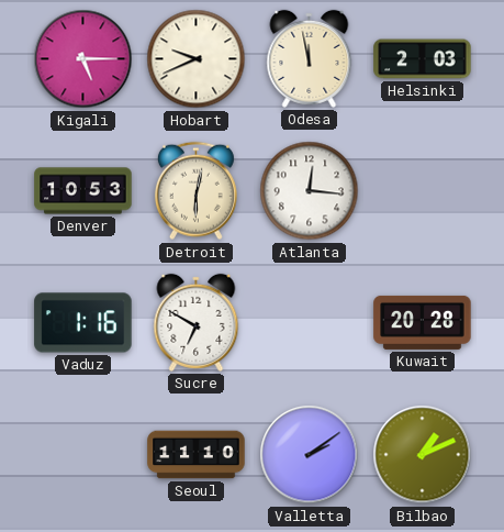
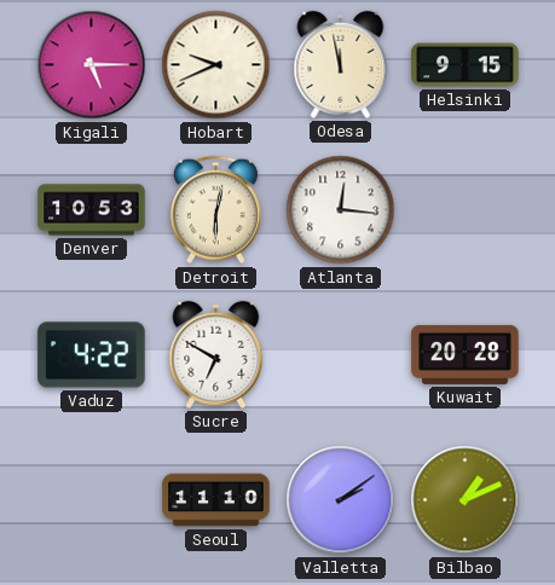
Helsinki: 2:03 -> 9:15
Vaduz: 1:16 -> 4:22
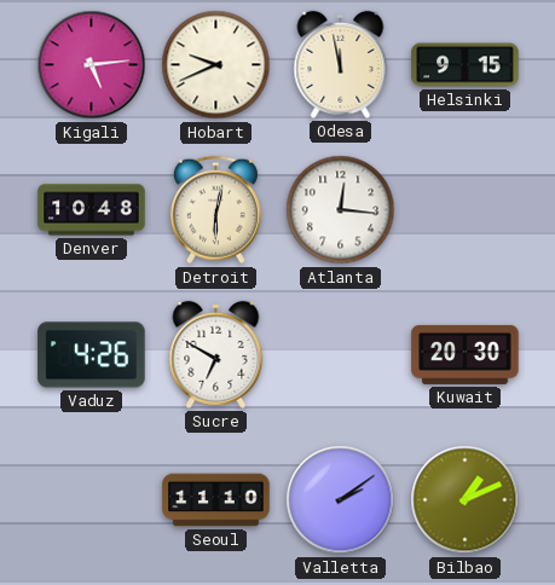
Kigali: 5:15 -> 5:14
Denver: 10:53 -> 10:48
Vaduz: 4:22 -> 4:26
Kuwait: 20:28 -> 20:30
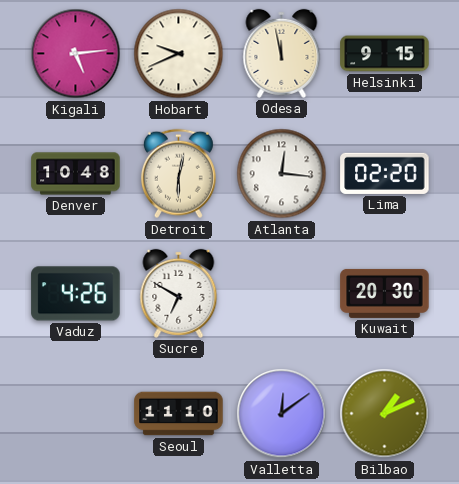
Lima: none -> 02:20
Valletta: 2:09 -> 12:09
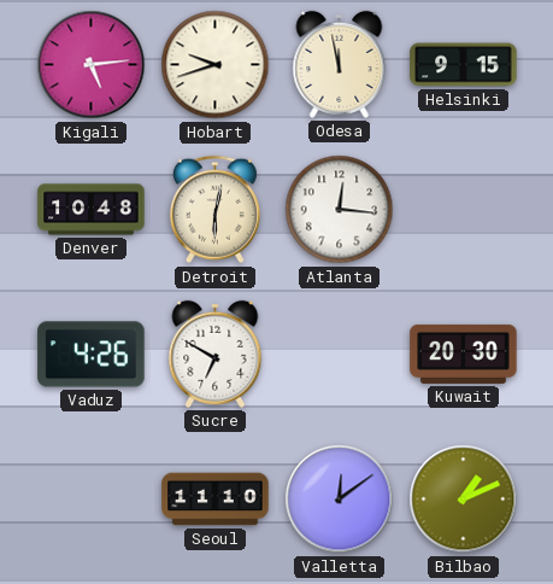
Hobart: 9:41 -> 9:42
Lima: 02:20 -> none
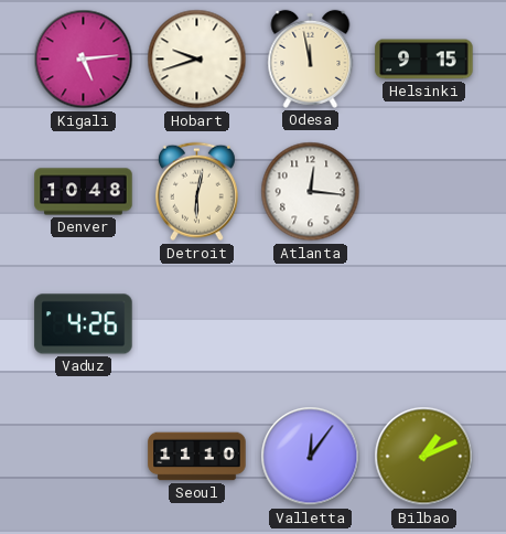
Sucre: 6:50 -> none
Kuwait: 20:30 -> none
Valletta: 12:09 -> 12:06
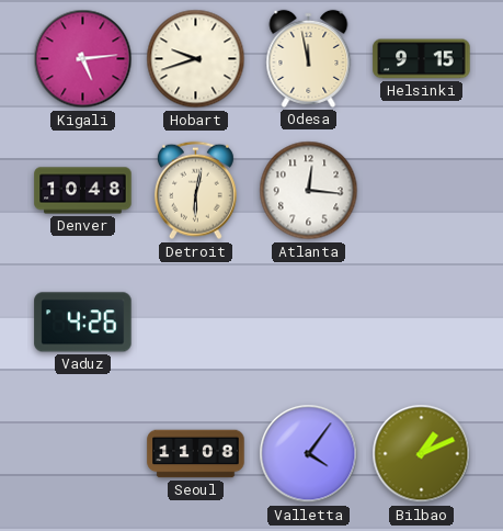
Seoul: 11:10 -> 11:08
Valletta: 12:06 -> 4:06
